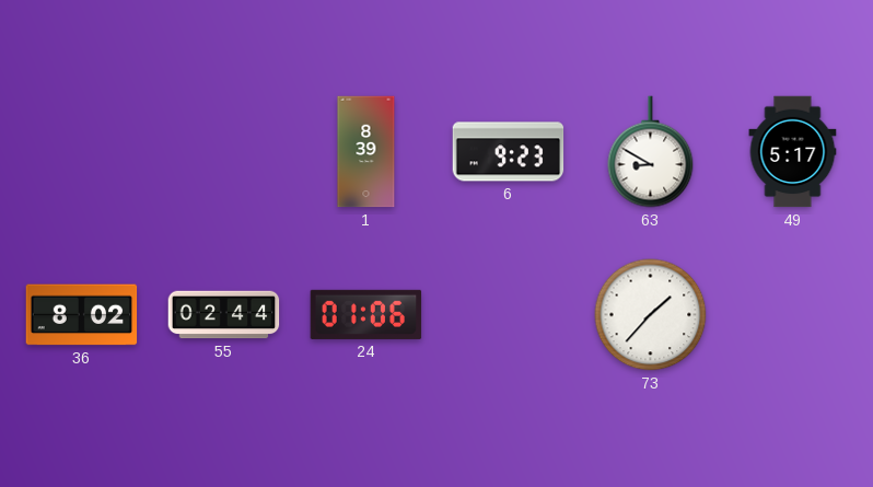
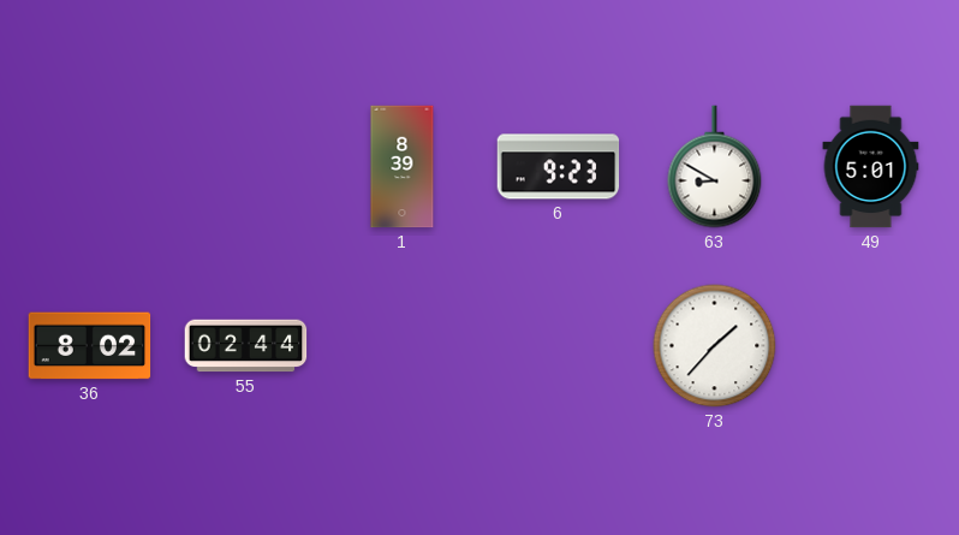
49: 5:17 -> 5:01
24: 01:06 -> none
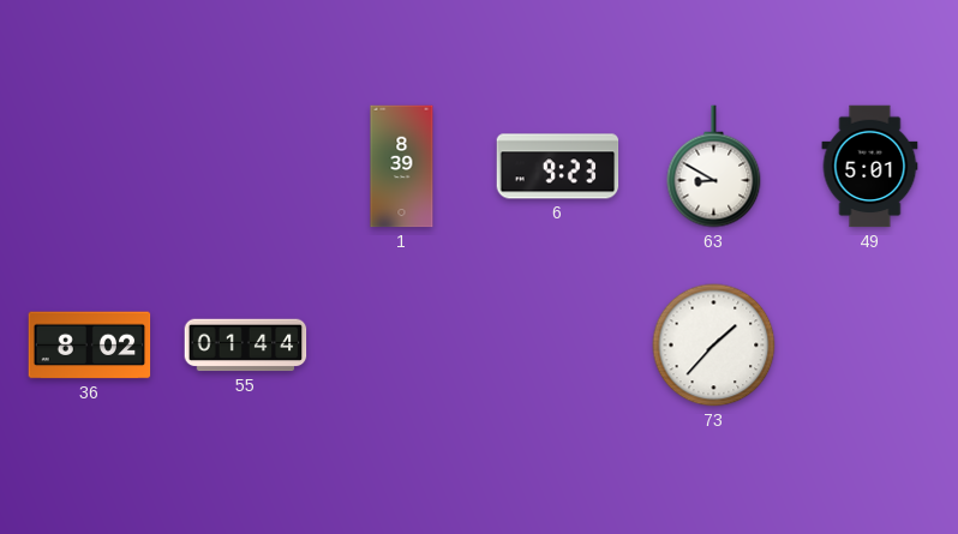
55: 02:44 -> 01:44
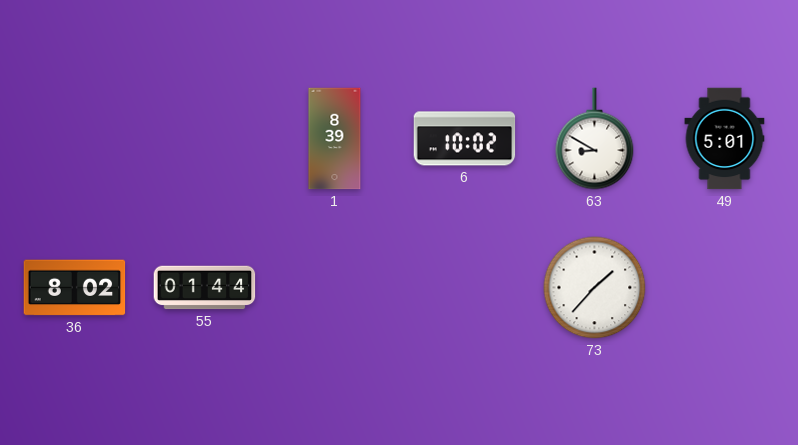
6: 9:23 -> 10:02
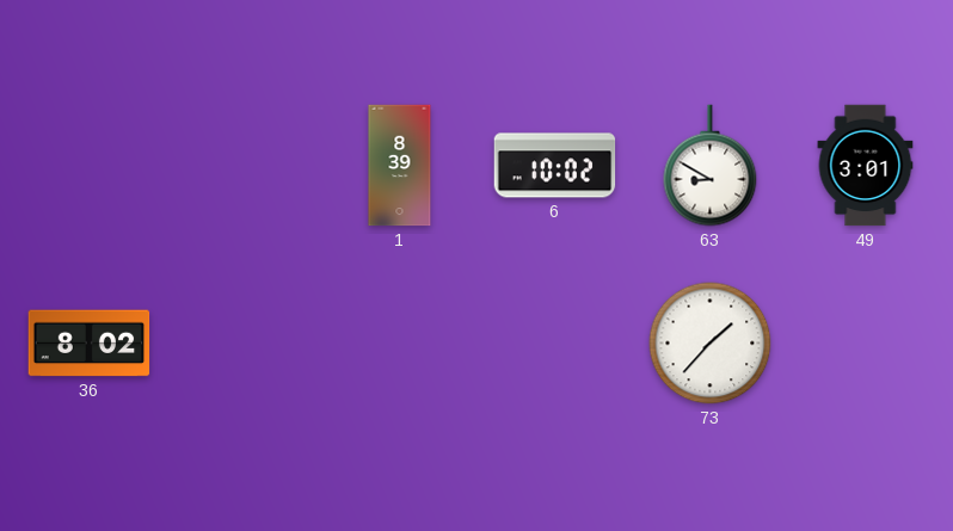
49: 5:01 -> 3:01
55: 01:44 -> none
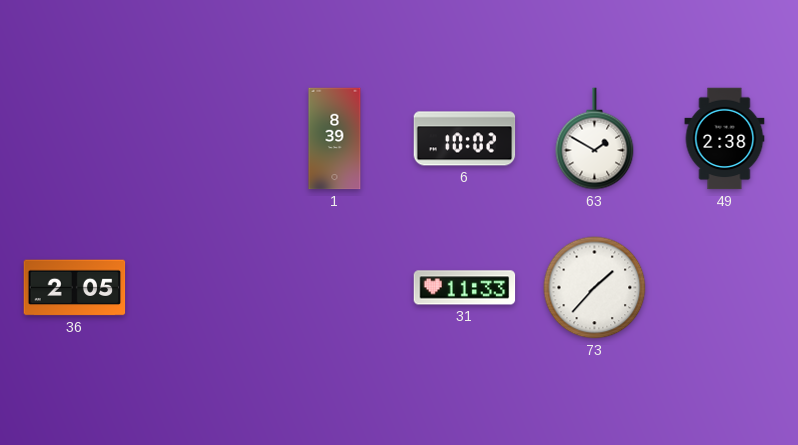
63: 8:50 -> 1:50
49: 3:01 -> 2:38
36: 8:02 -> 2:05
31: none -> 11:33
